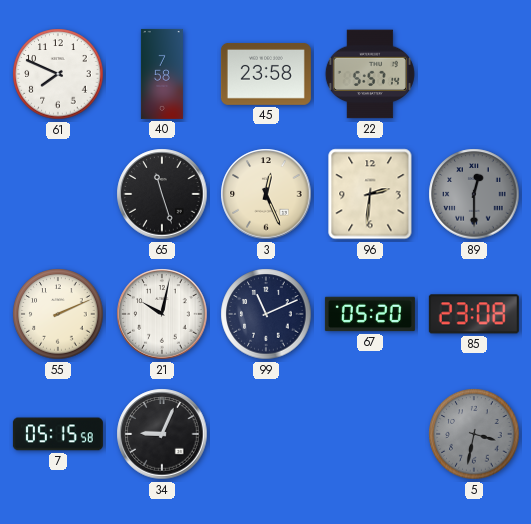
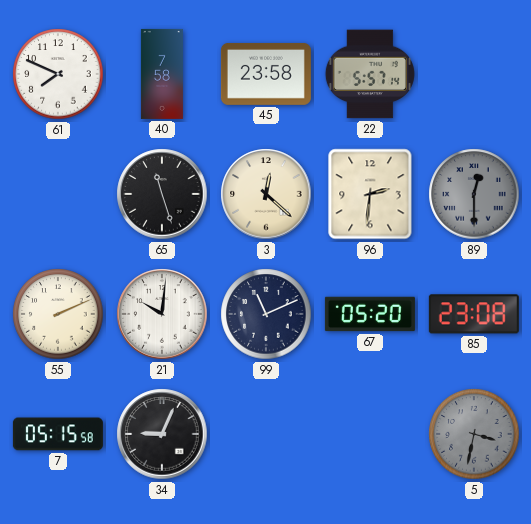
3: 12:26 -> 12:22
21: 10:02 -> 10:01
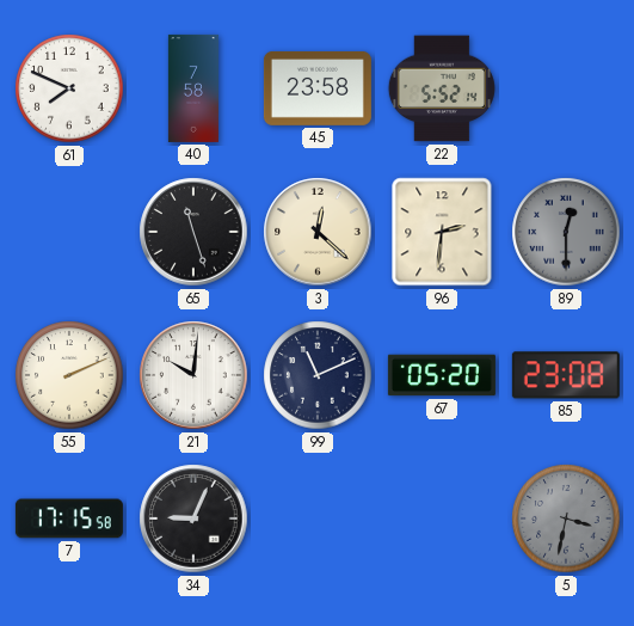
22: 5:57 -> 5:52
7: 05:15 -> 17:15
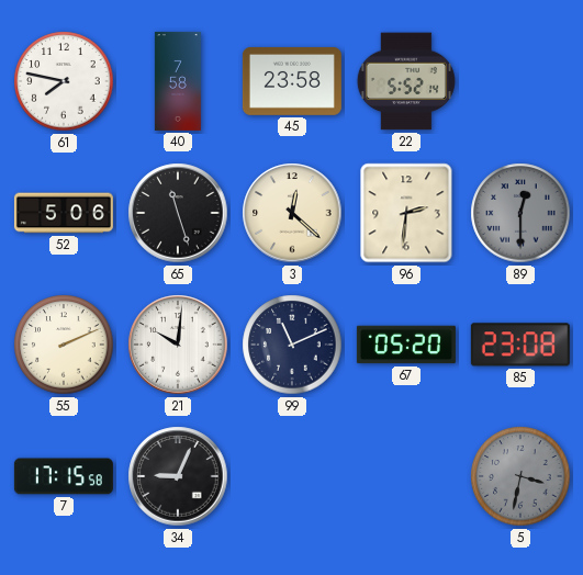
61: 7:49 -> 7:47
52: none -> 5:06
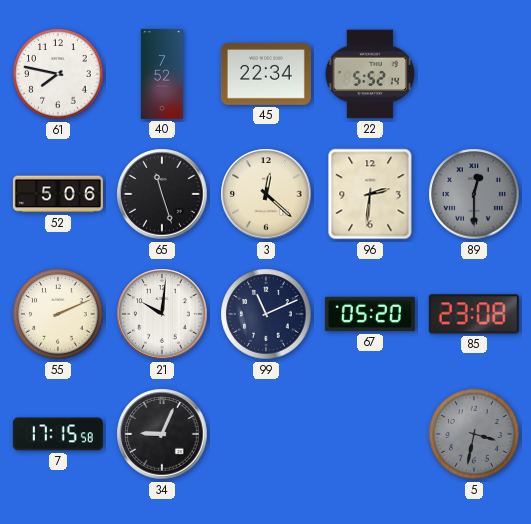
40: 7:58 -> 7:52
45: 23:58 -> 22:34
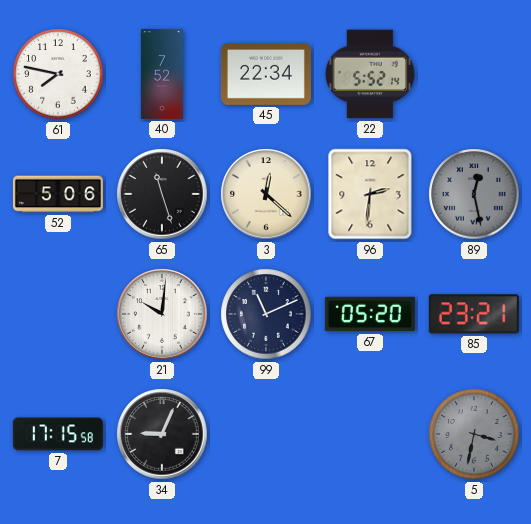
89: 12:30 -> 12:28
55: 2:11 -> none
85: 23:08 -> 23:21
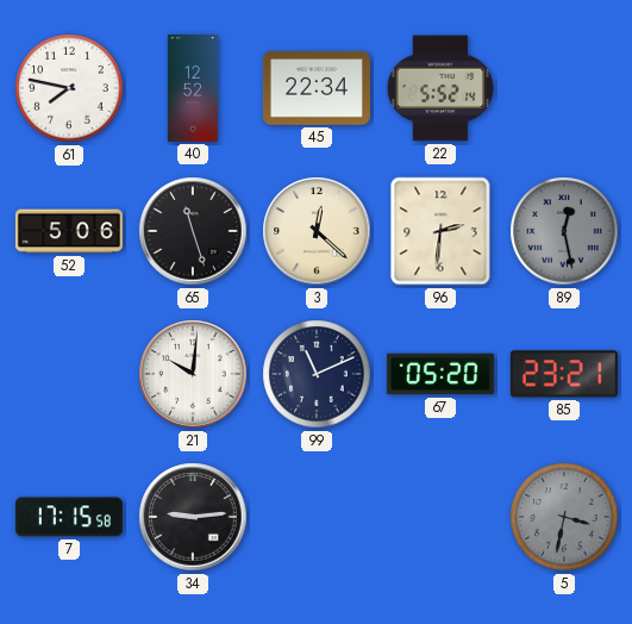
40: 7:52 -> 12:52
34: 9:04 -> 9:14
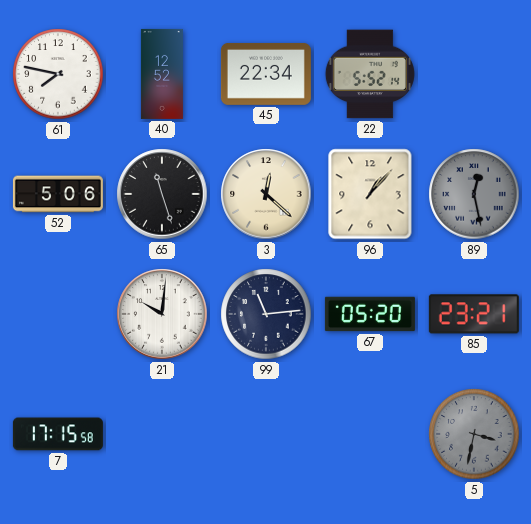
96: 2:31 -> 1:07
99: 11:11 -> 11:14
34: 9:14 -> none
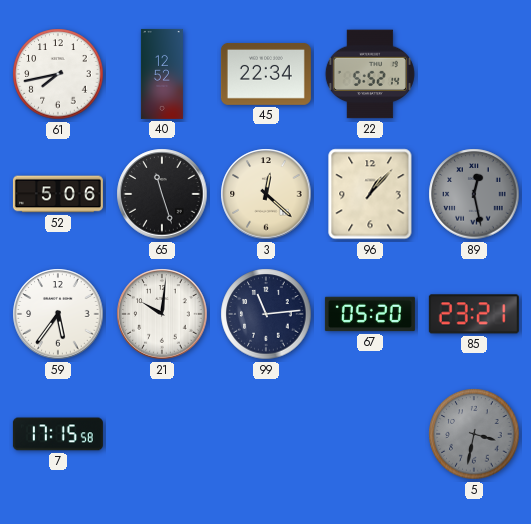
61: 7:47 -> 7:43
59: none -> 5:36
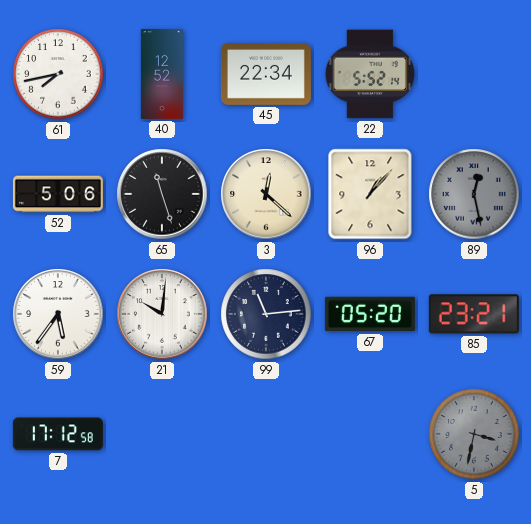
7: 17:15 -> 17:12
